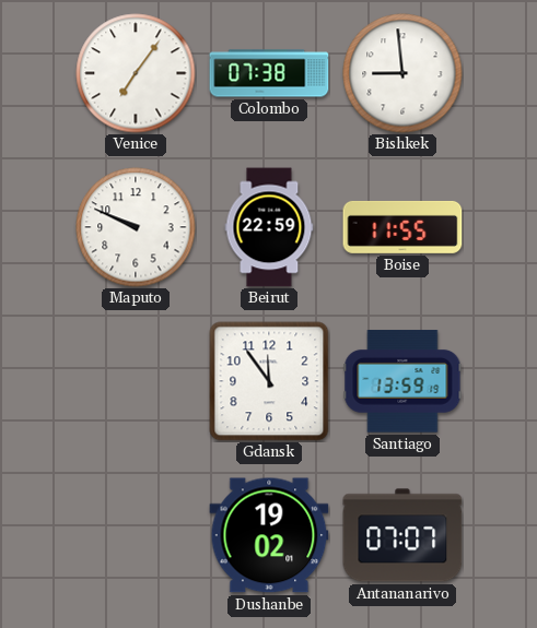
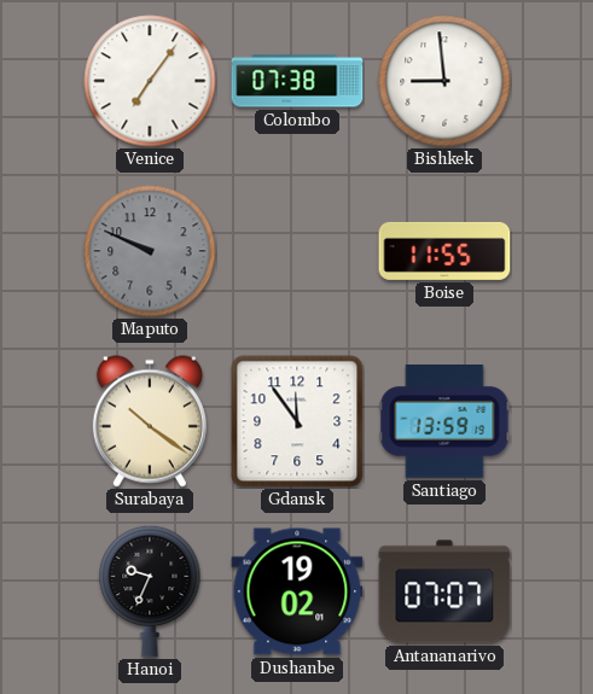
Maputo dial: white -> grey
Beirut: 22:59 -> none
Surabaya: none -> 10:21
Hanoi: none -> 9:34
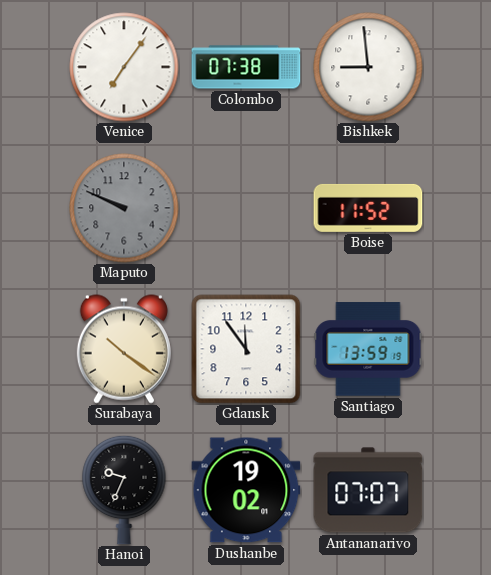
Boise: 11:55 -> 11:52
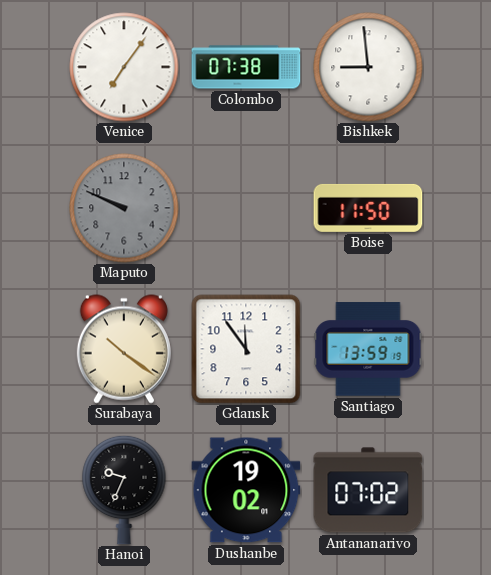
Boise: 11:52 -> 11:50
Antananarivo: 07:07 -> 07:02
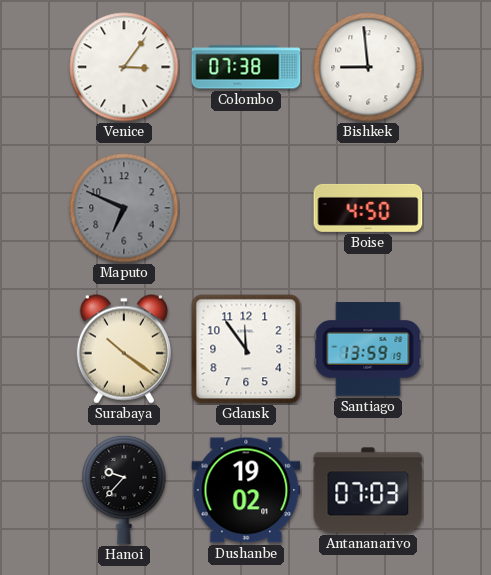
Venice: 7:06 -> 3:06
Maputo: 9:49 -> 6:49
Boise: 11:50 -> 4:50
Hanoi: 9:34 -> 9:37
Antananarivo: 07:02 -> 07:03
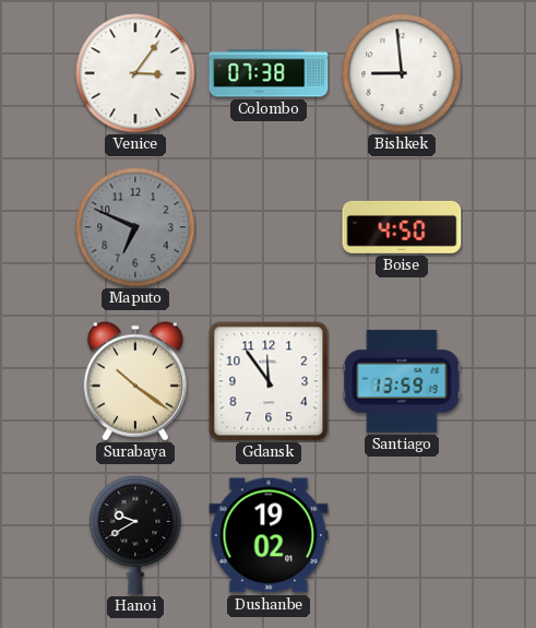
Hanoi: 9:37 -> 9:40
Antananarivo: 07:03 -> none
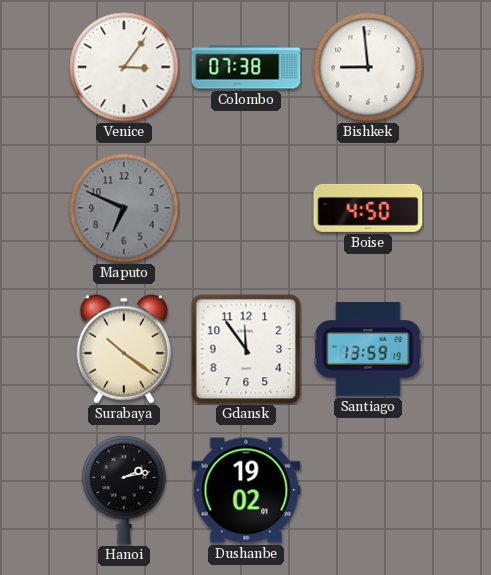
Hanoi: 9:40 -> 2:13
